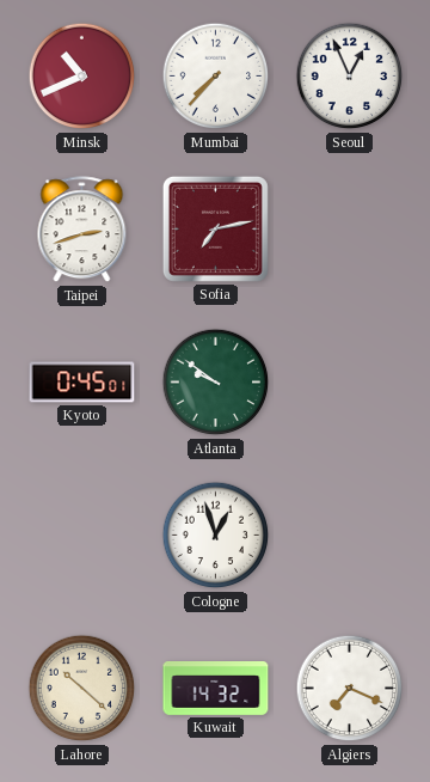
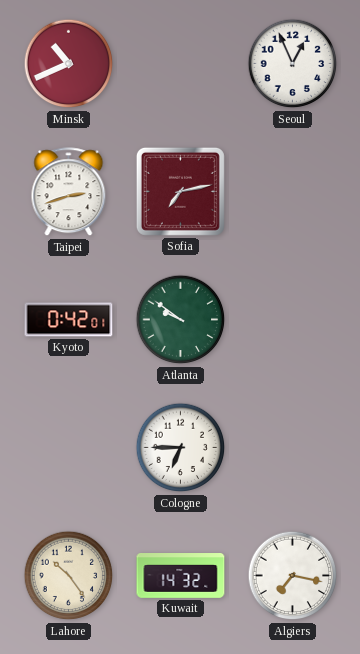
Mumbai: 7:37 -> none
Kyoto: 0:45 -> 0:42
Cologne: 12:57 -> 6:45
Lahore: 10:22 -> 10:24
Algiers: 7:19 -> 7:17
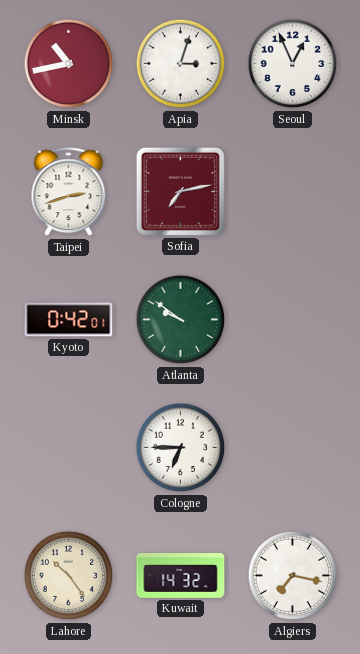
Minsk: 10:41 -> 10:43
Apia: none -> 3:03
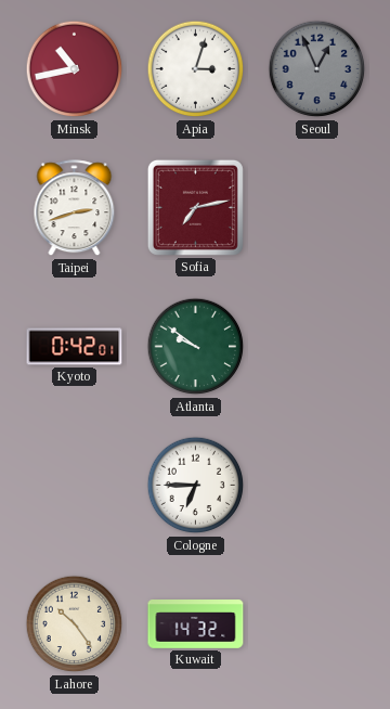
Seoul dial: white -> grey
Algiers: 7:17 -> none
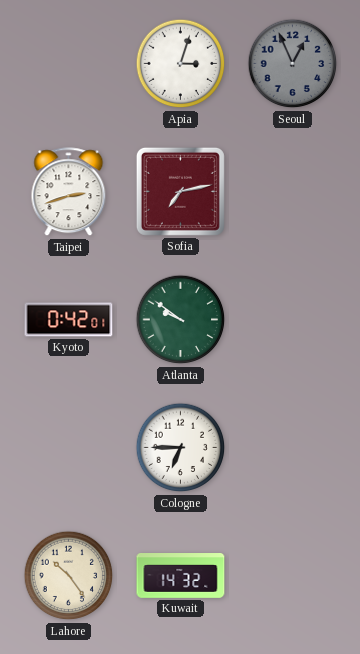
Minsk: 10:43 -> none
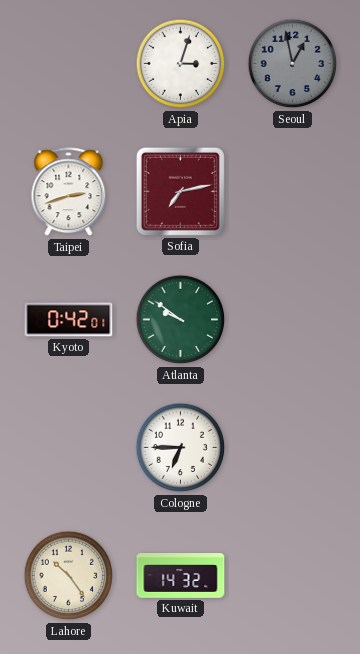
Seoul: 12:56 -> 12:58
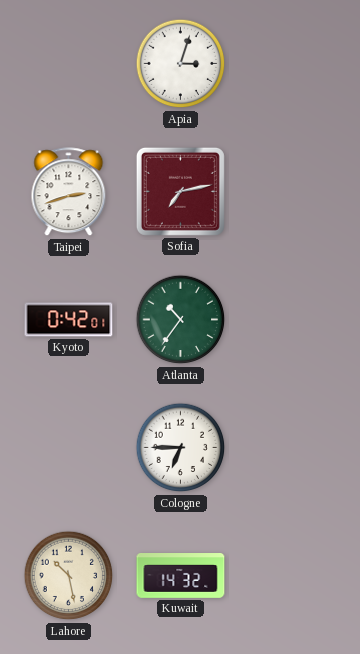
Seoul: 12:58 -> none
Atlanta: 9:51 -> 10:36
Lahore: 10:24 -> 10:28
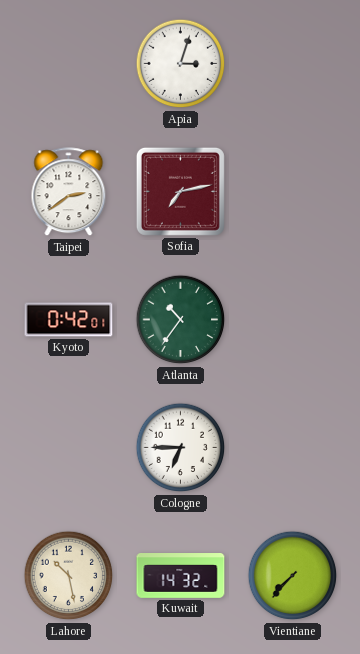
Taipei: 2:42 -> 2:39
Vientiane: none -> 7:37
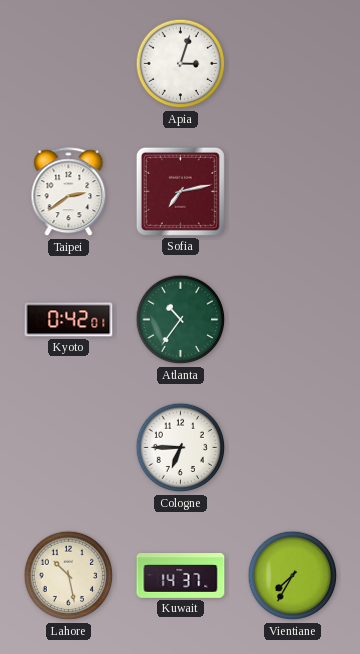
Kuwait: 14:32 -> 14:37
Vientiane: 7:37 -> 7:35
